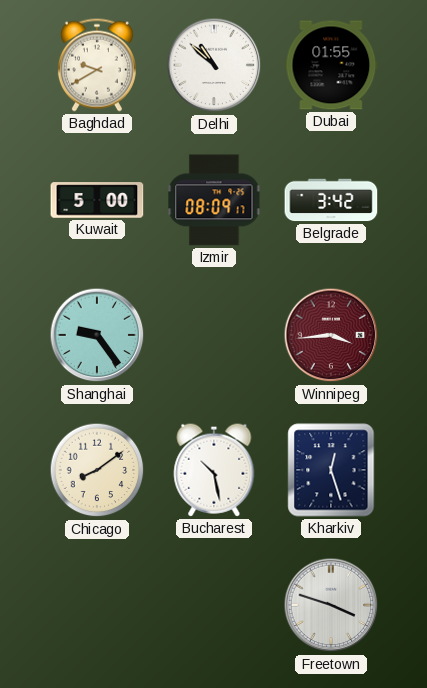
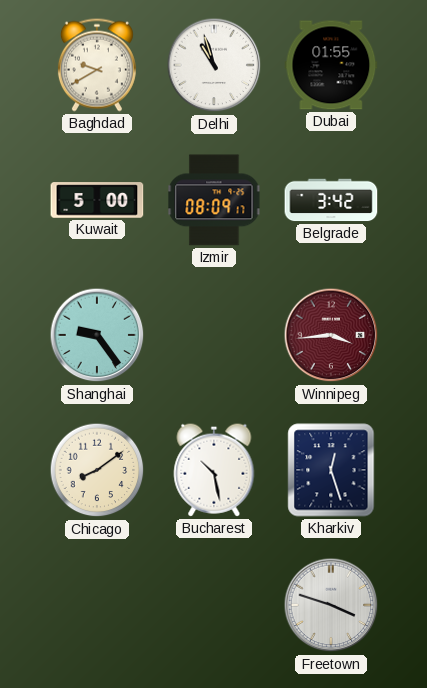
Delhi: 10:52 -> 10:57
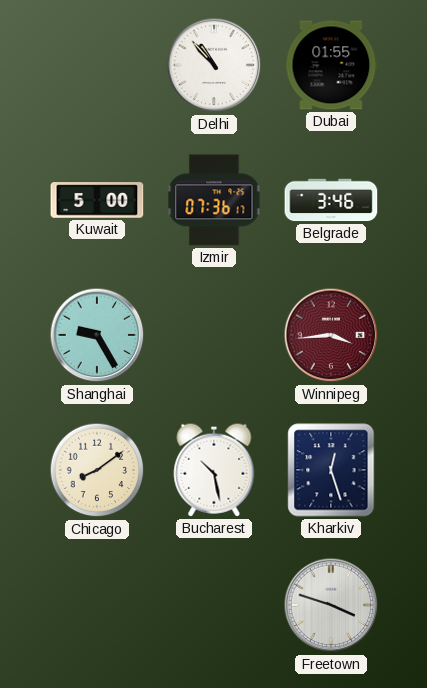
Baghdad: 9:40 -> none
Delhi: 10:57 -> 10:53
Izmir: 08:09 -> 07:36
Belgrade: 3:42 -> 3:46
Shanghai: 9:24 -> 9:25
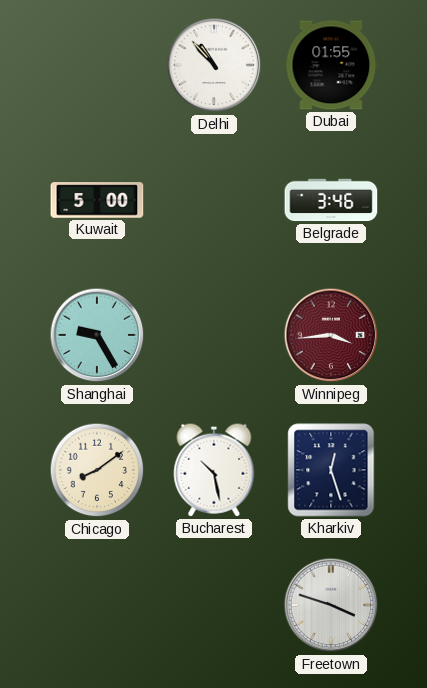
Izmir: 07:36 -> none
